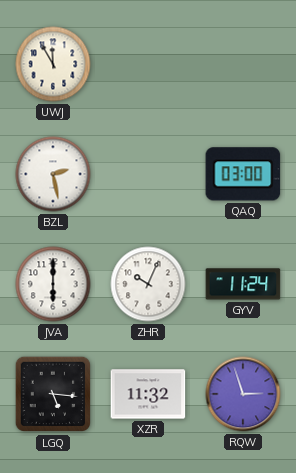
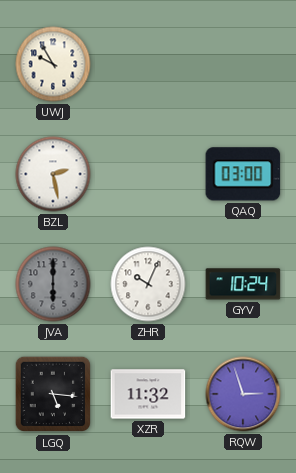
UWJ: 11:55 -> 9:55
JVA dial: white -> grey
GYV: 11:24 -> 10:24
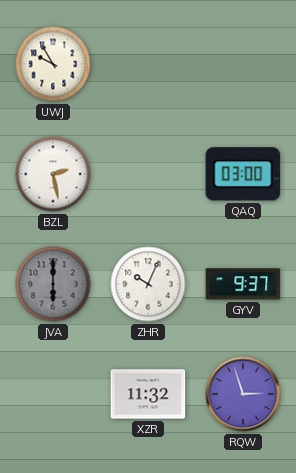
GYV: 10:24 -> 9:37
LGQ: 5:16 -> none
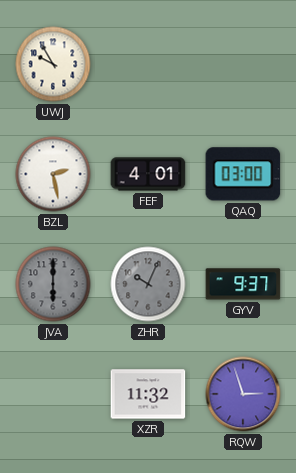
FEF: none -> 4:01
ZHR dial: white -> grey
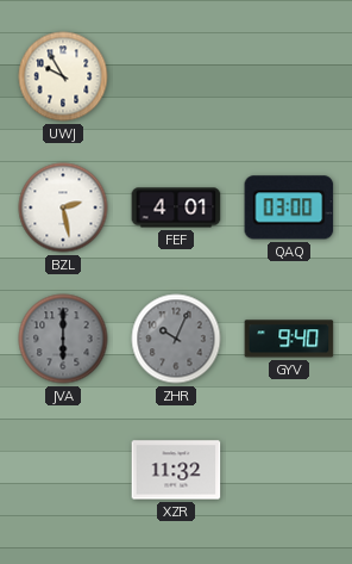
GYV: 9:37 -> 9:40
RQW: 2:57 -> none
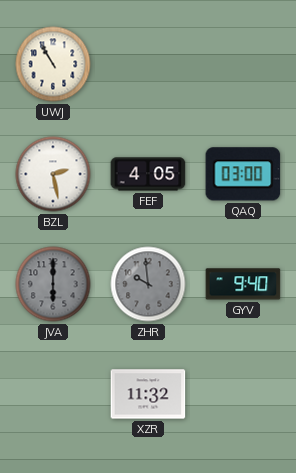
UWJ: 9:55 -> 10:55
FEF: 4:01 -> 4:05
ZHR: 10:04 -> 9:59
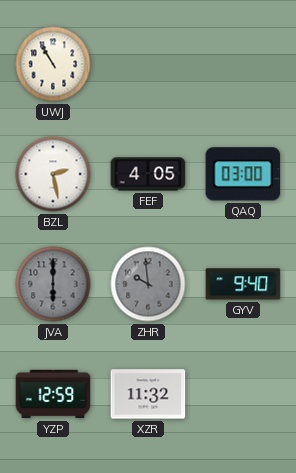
YZP: none -> 12:59
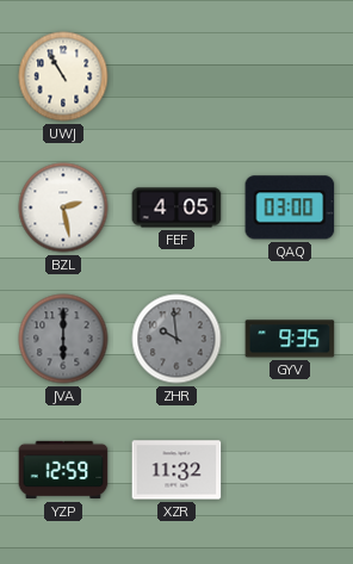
GYV: 9:40 -> 9:35
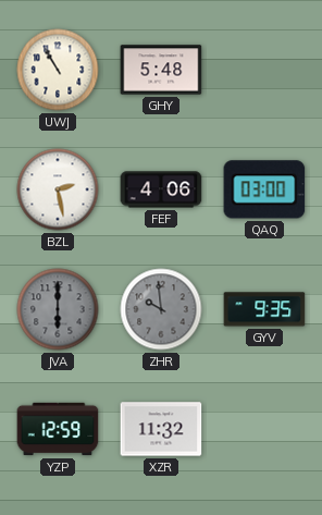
GHY: none -> 5:48
FEF: 4:05 -> 4:06
